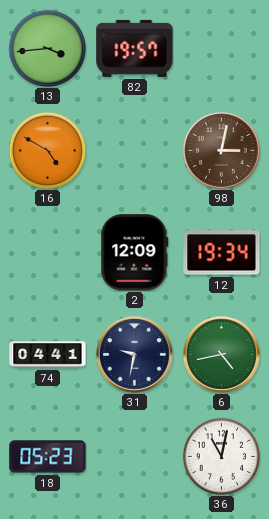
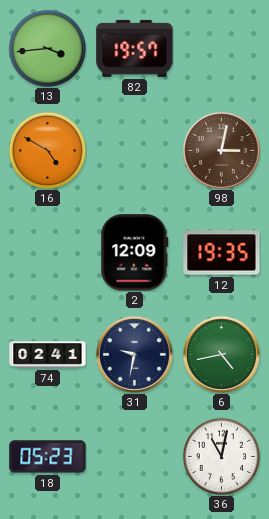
12: 19:34 -> 19:35
74: 04:41 -> 02:41
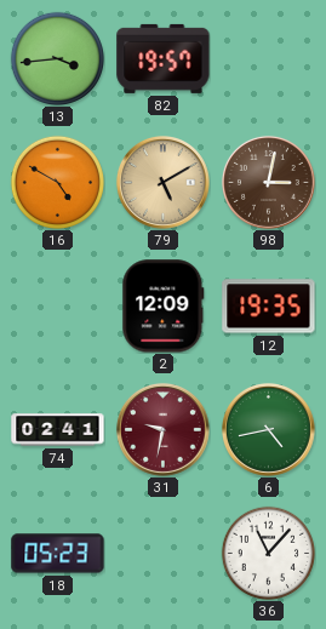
79: none -> 5:10
31 dial: navy -> burgundy
36: 11:02 -> 11:07
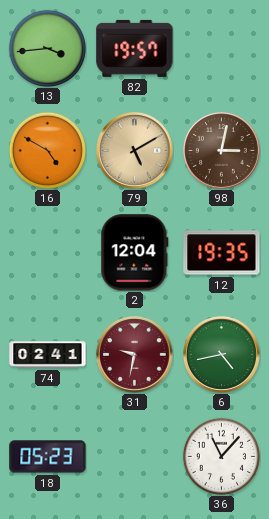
2: 12:09 -> 12:04
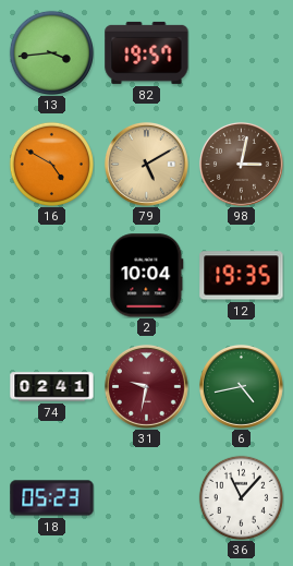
2: 12:04 -> 10:04
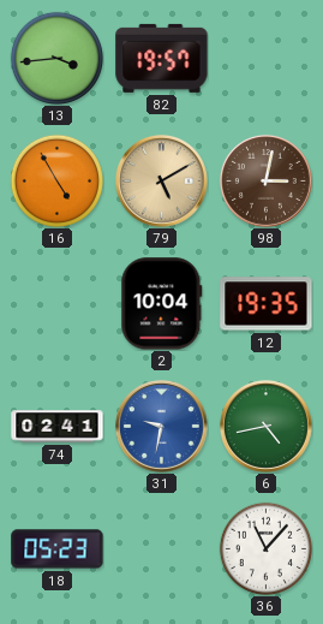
16: 4:50 -> 4:55
31 dial: burgundy -> blue
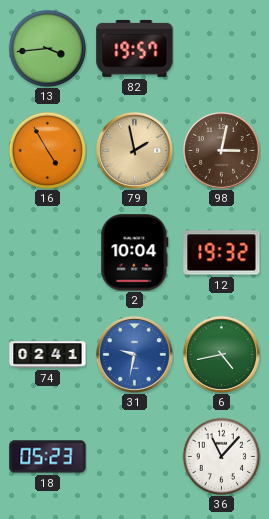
79: 5:10 -> 1:58
12: 19:35 -> 19:32
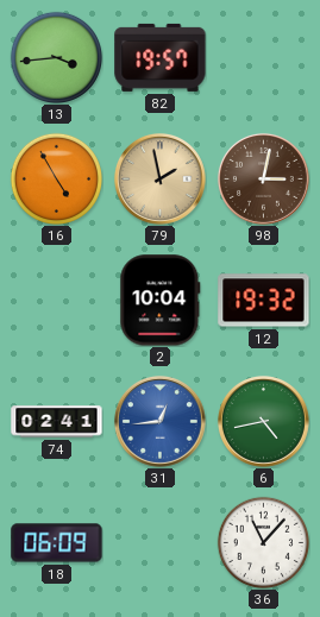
31: 9:32 -> 12:44
18: 05:23 -> 06:09
